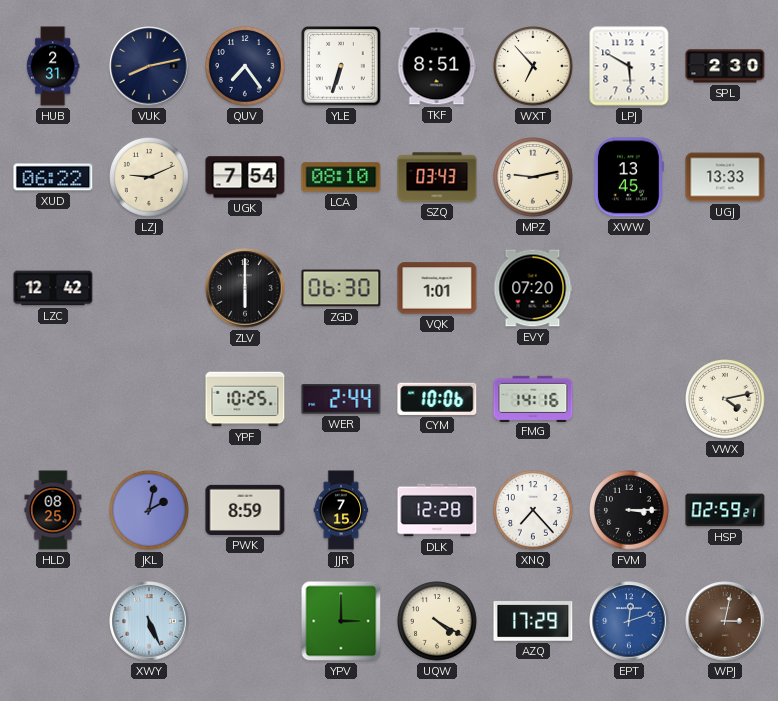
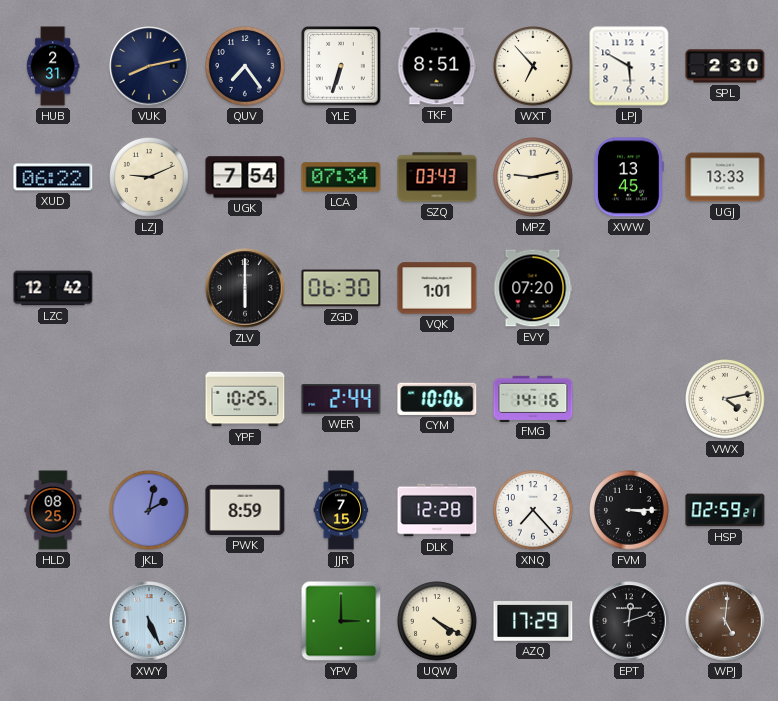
LCA: 08:10 -> 07:34
EPT dial: blue -> black
WPJ: 3:02 -> 5:01
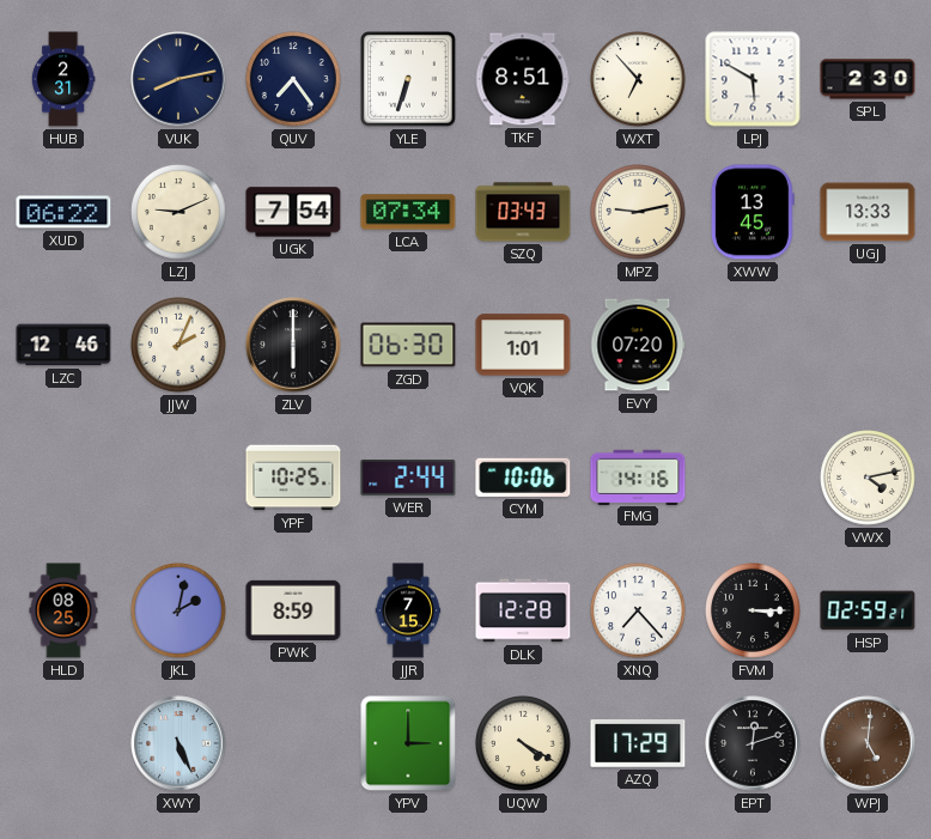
LZC: 12:42 -> 12:46
JJW: none -> 2:04
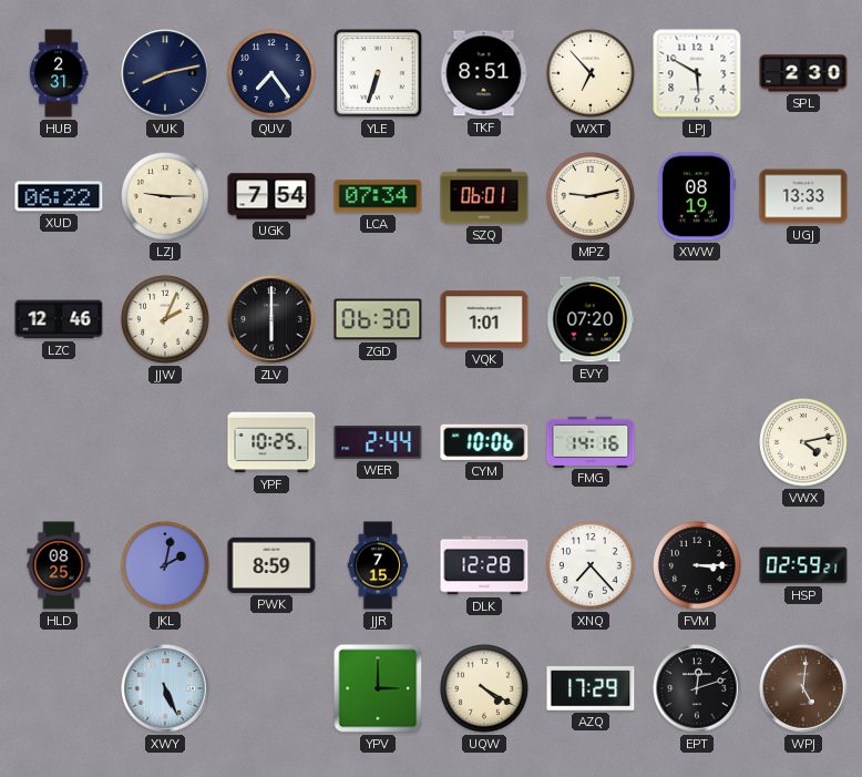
LZJ: 9:11 -> 9:15
SZQ: 03:43 -> 06:01
XWW: 13:45 -> 08:19
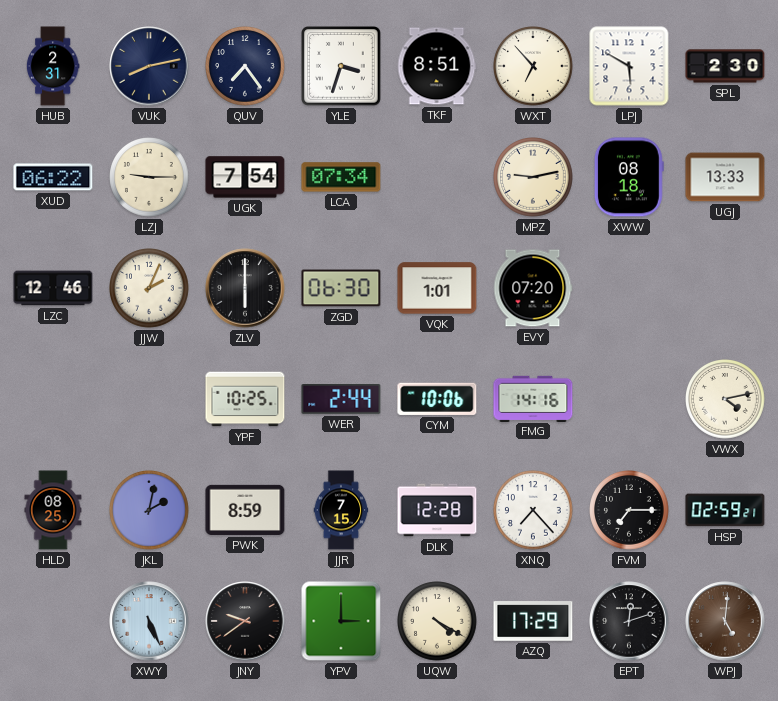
YLE: 6:33 -> 3:33
SZQ: 06:01 -> none
XWW: 08:19 -> 08:18
FVM: 3:15 -> 7:15
JNY: none -> 9:39
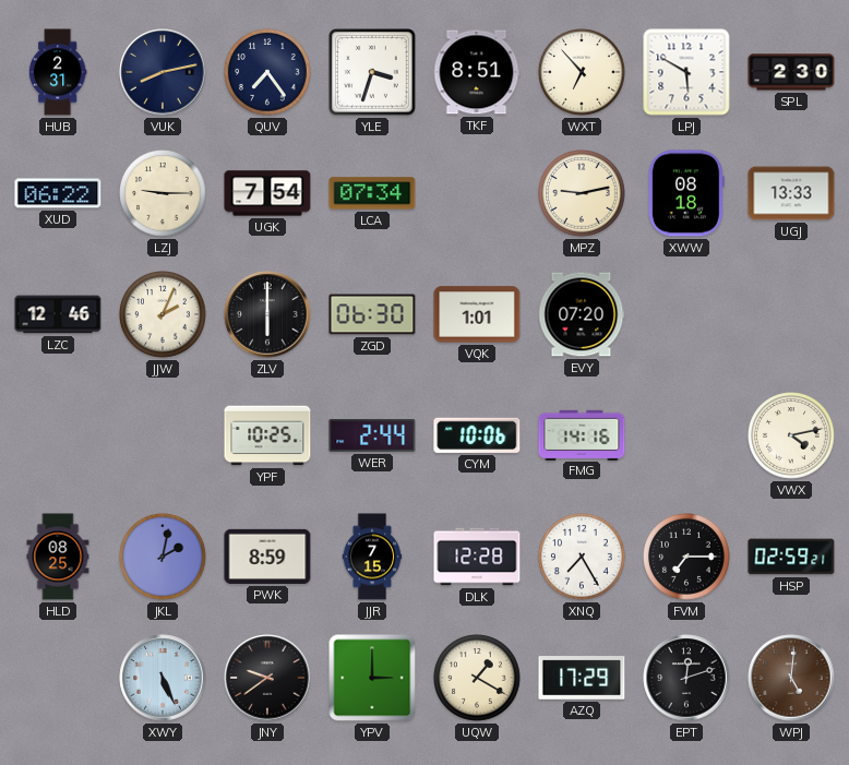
XNQ: 7:23 -> 7:25
UQW: 4:20 -> 1:20
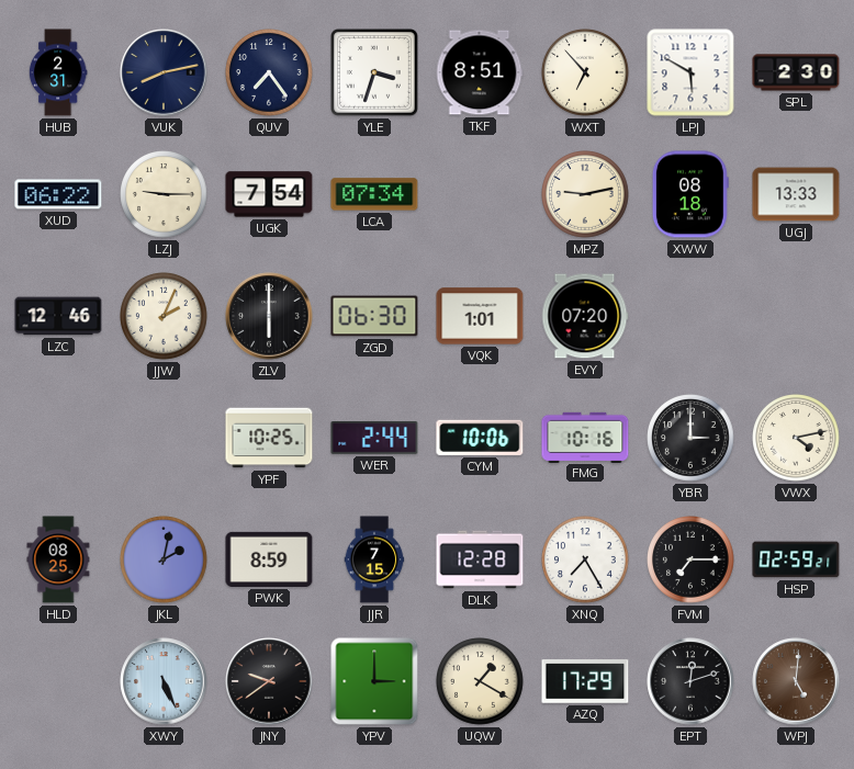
FMG: 14:16 -> 10:16
YBR: none -> 3:00
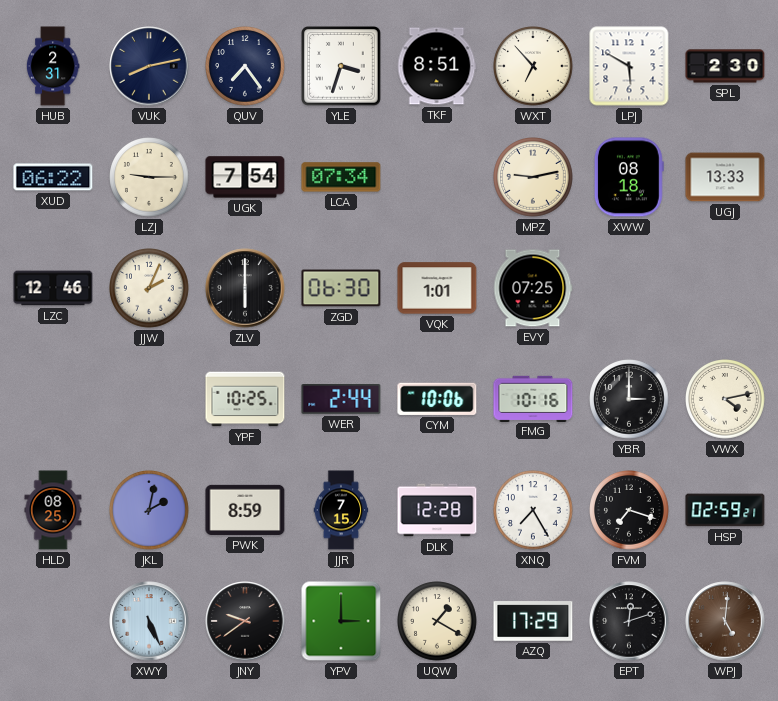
EVY: 07:20 -> 07:25
FVM: 7:15 -> 7:18
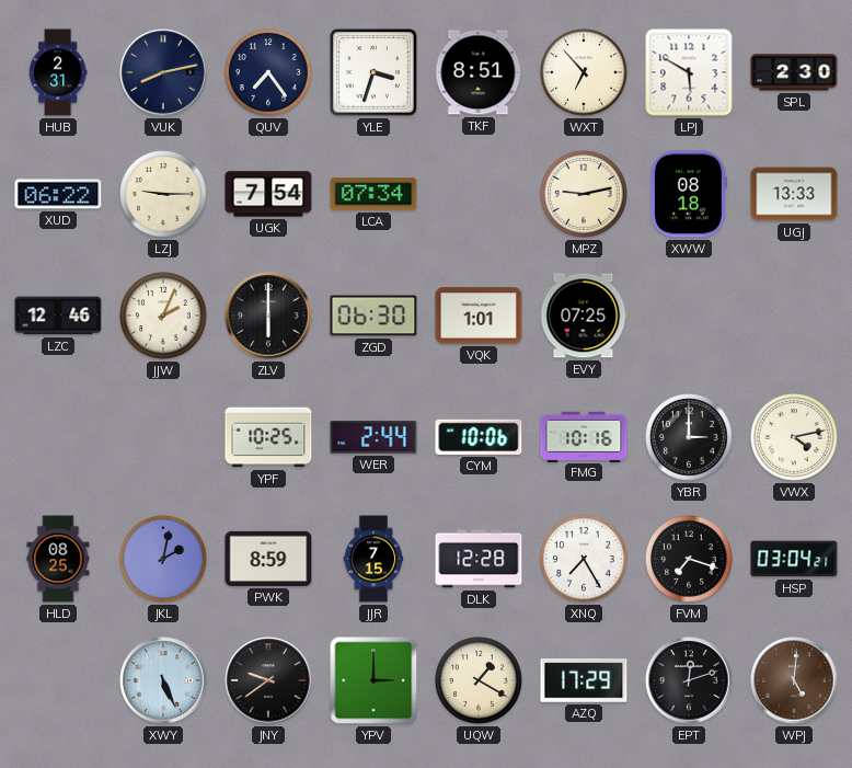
HSP: 02:59 -> 03:04
